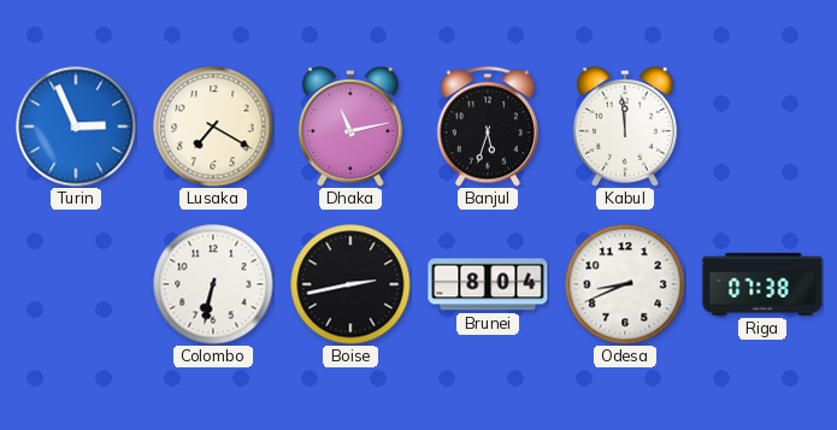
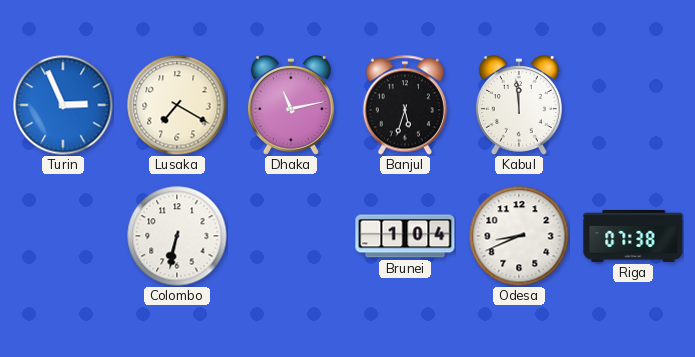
Boise: 2:43 -> none
Brunei: 8:04 -> 1:04
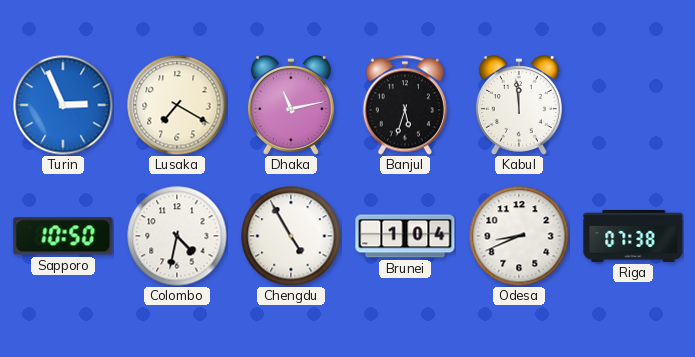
Sapporo: none -> 10:50
Colombo: 6:32 -> 4:32
Chengdu: none -> 4:55
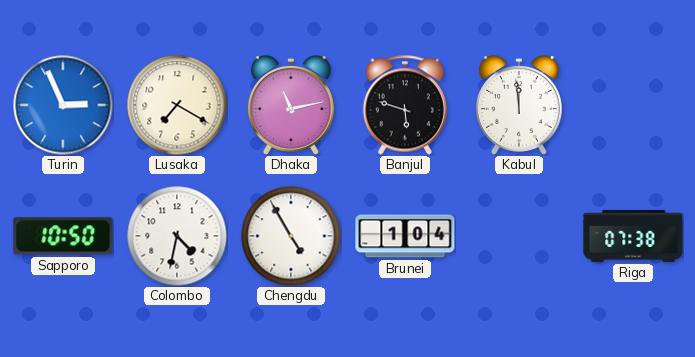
Banjul: 5:33 -> 5:48
Odesa: 8:41 -> none
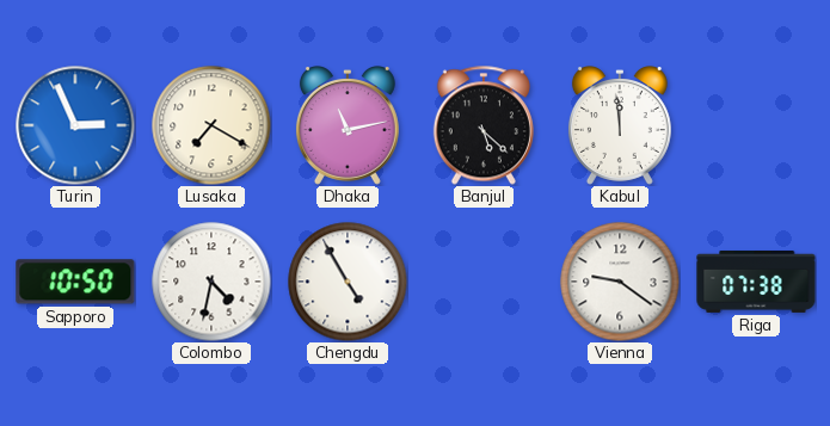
Banjul: 5:48 -> 5:22
Brunei: 1:04 -> none
Vienna: none -> 9:21
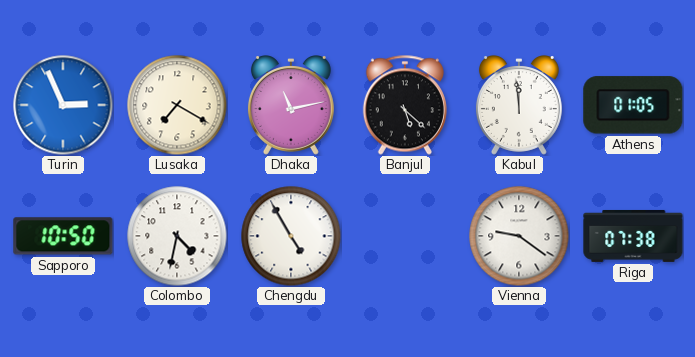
Athens: none -> 01:05
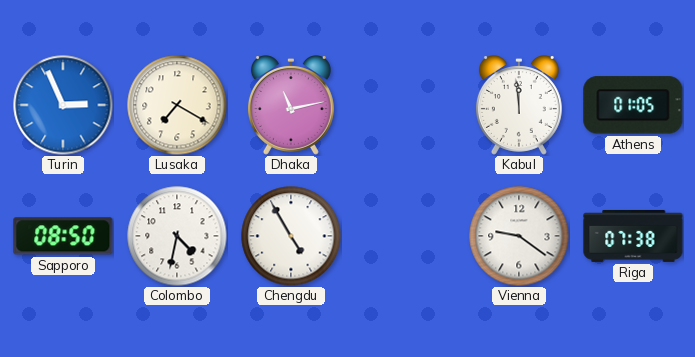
Banjul: 5:22 -> none
Sapporo: 10:50 -> 08:50
